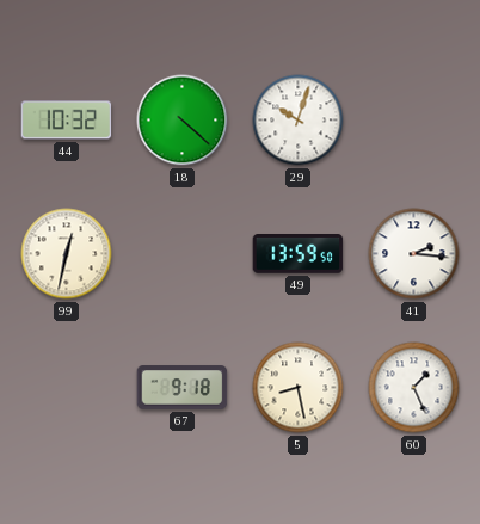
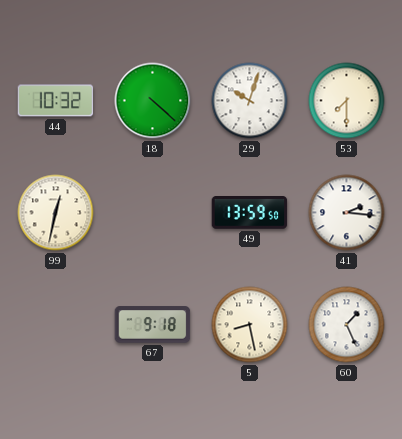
53: none -> 7:30
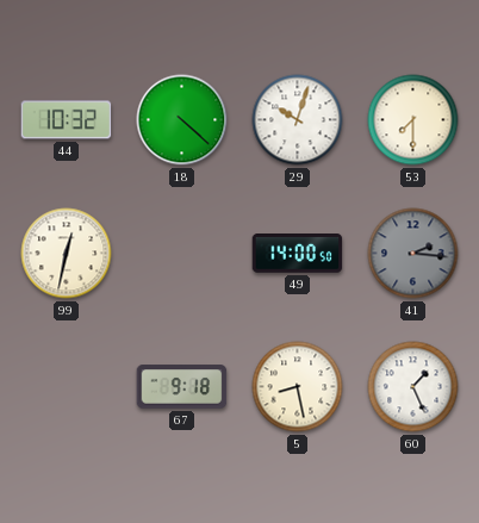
49: 13:59 -> 14:00
41 dial: white -> grey
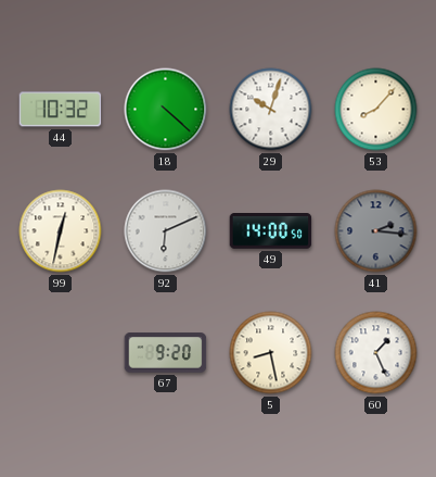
53: 7:30 -> 8:07
92: none -> 6:11
67: 9:18 -> 9:20
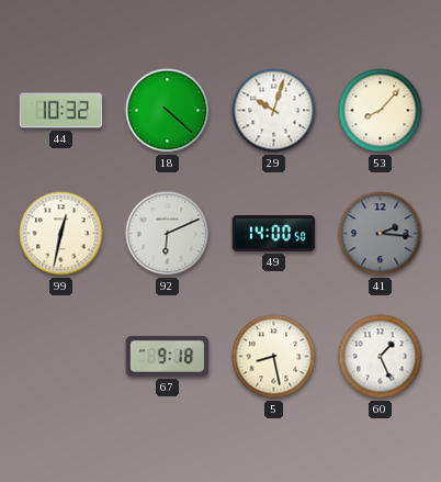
67: 9:20 -> 9:18
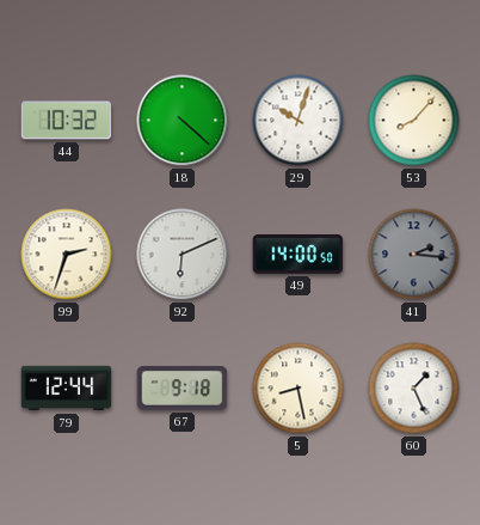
99: 12:32 -> 2:33
79: none -> 12:44
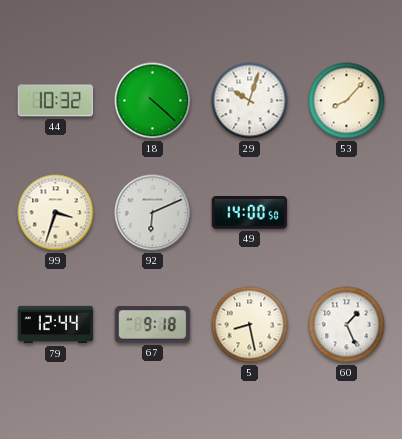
99: 2:33 -> 3:33
41: 2:16 -> none
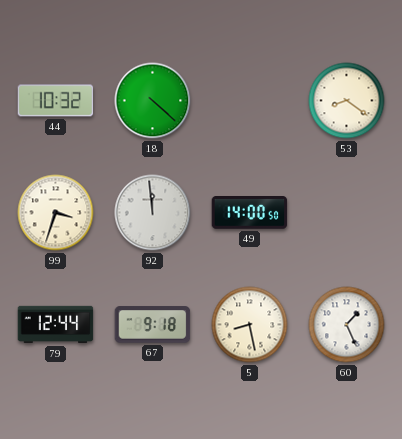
29: 10:03 -> none
53: 8:07 -> 8:21
92: 6:11 -> 11:59
